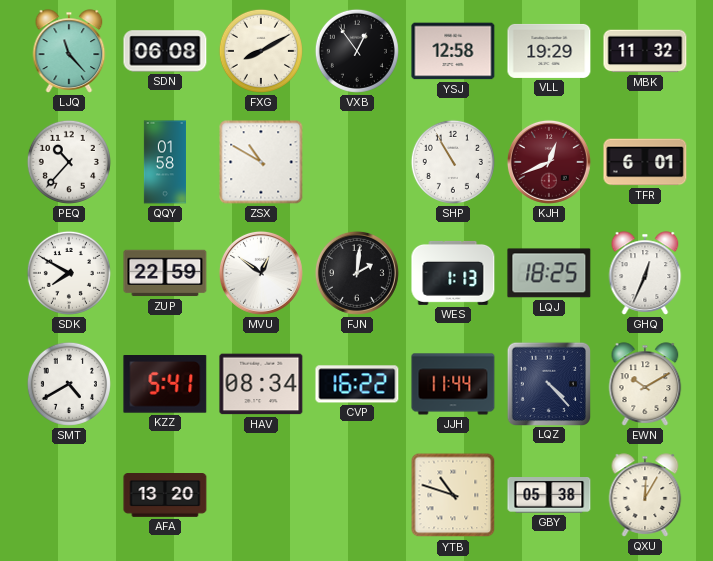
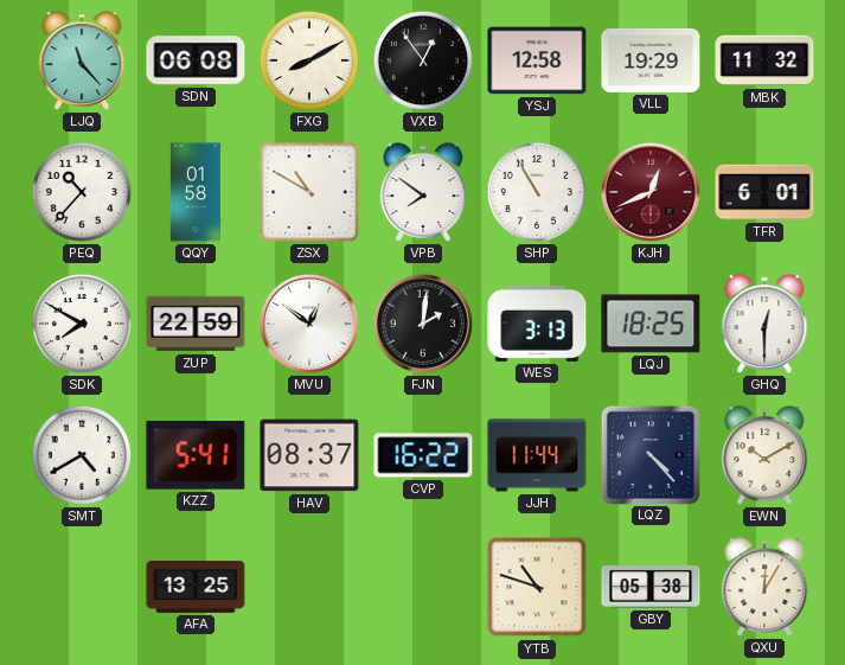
VPB: none -> 7:51
WES: 1:13 -> 3:13
GHQ: 12:34 -> 12:30
HAV: 08:34 -> 08:37
AFA: 13:20 -> 13:25
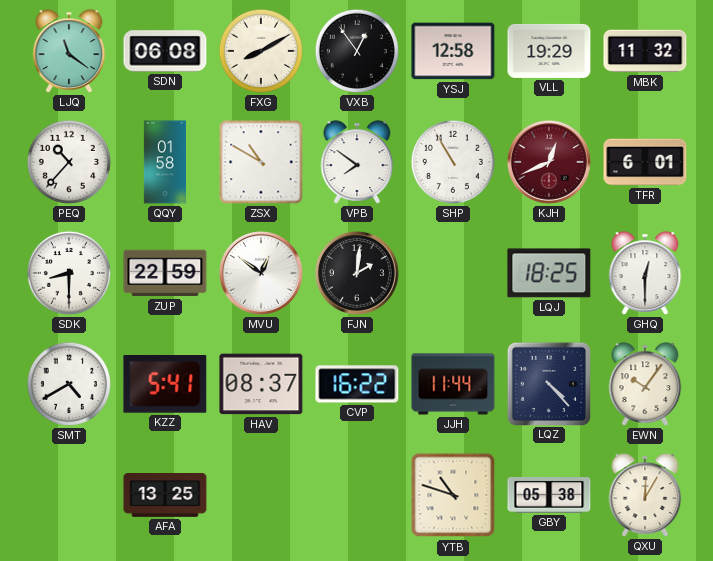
LJQ: 11:23 -> 11:21
SDK: 7:50 -> 8:30
WES: 3:13 -> none
EWN: 10:10 -> 10:06
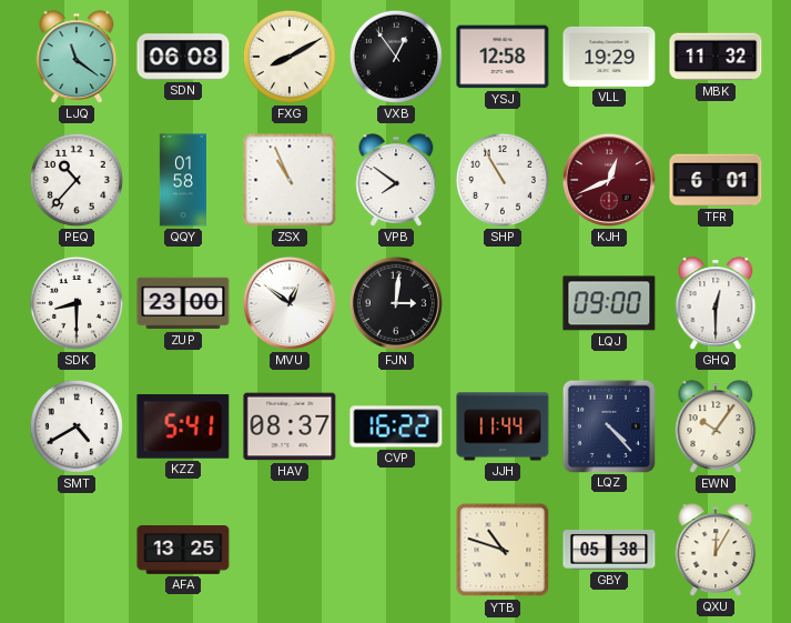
ZSX: 10:50 -> 10:56
ZUP: 22:59 -> 23:00
FJN: 2:01 -> 3:01
LQJ: 18:25 -> 09:00
